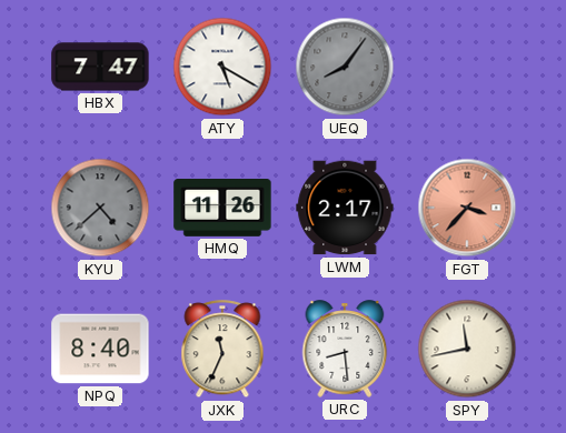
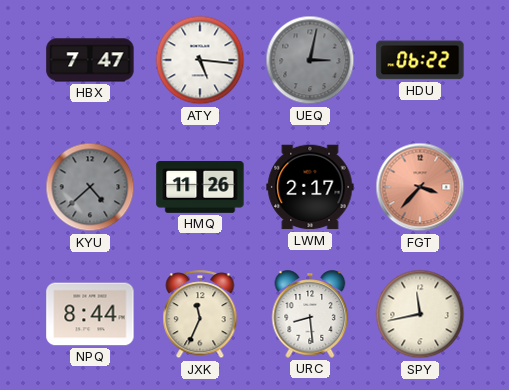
ATY: 5:20 -> 5:16
UEQ: 8:06 -> 3:02
HDU: none -> 06:22
NPQ: 8:40 -> 8:44
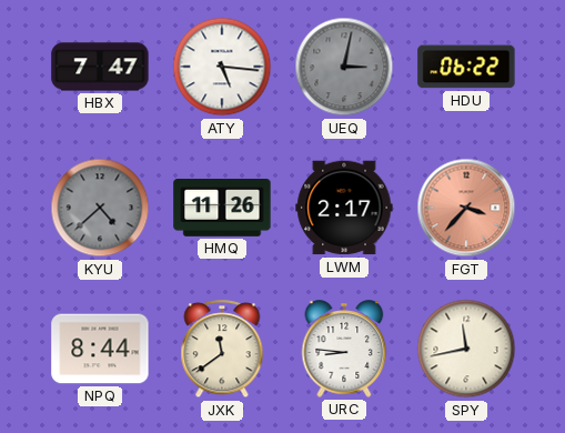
JXK: 11:34 -> 11:39
URC: 8:29 -> 8:46
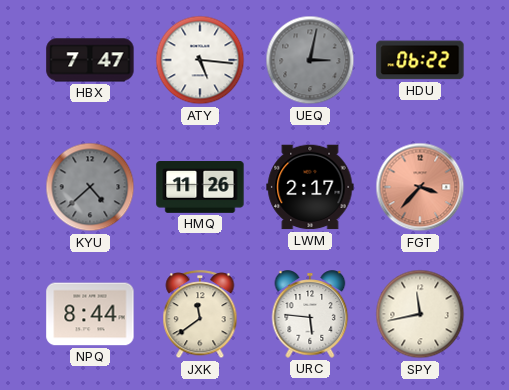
URC: 8:46 -> 5:46
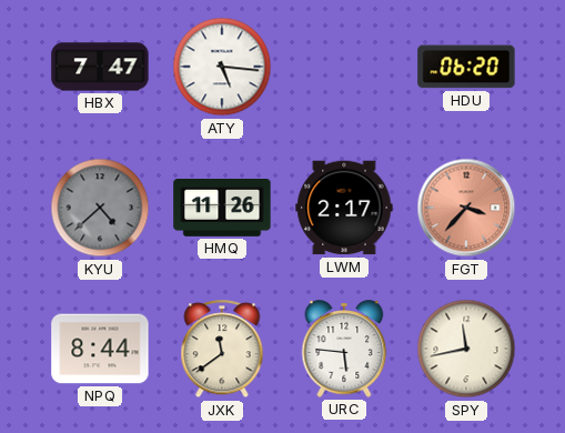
UEQ: 3:02 -> none
HDU: 06:22 -> 06:20
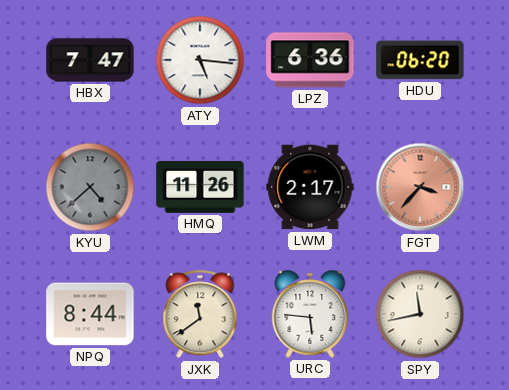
LPZ: none -> 6:36
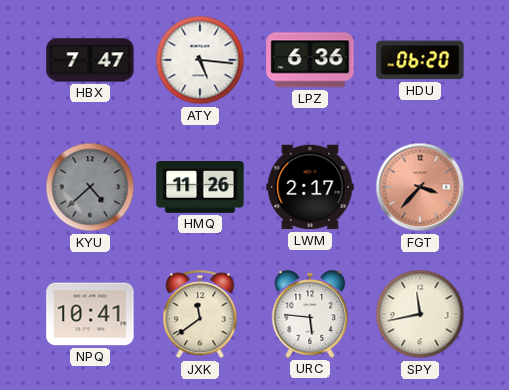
NPQ: 8:44 -> 10:41
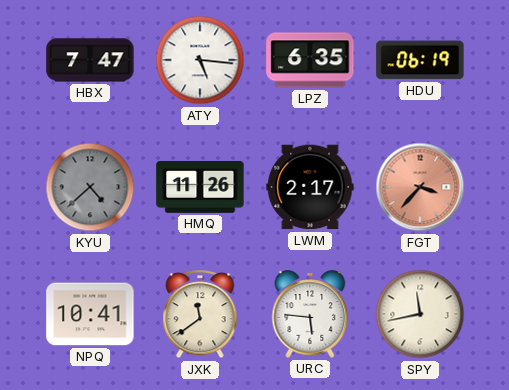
LPZ: 6:36 -> 6:35
HDU: 06:20 -> 06:19
